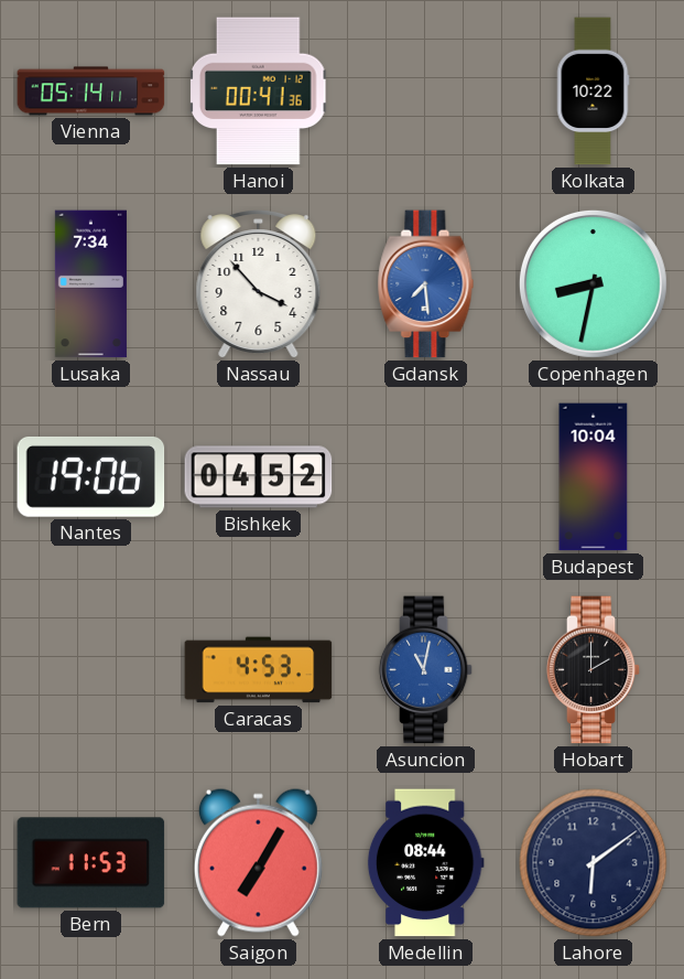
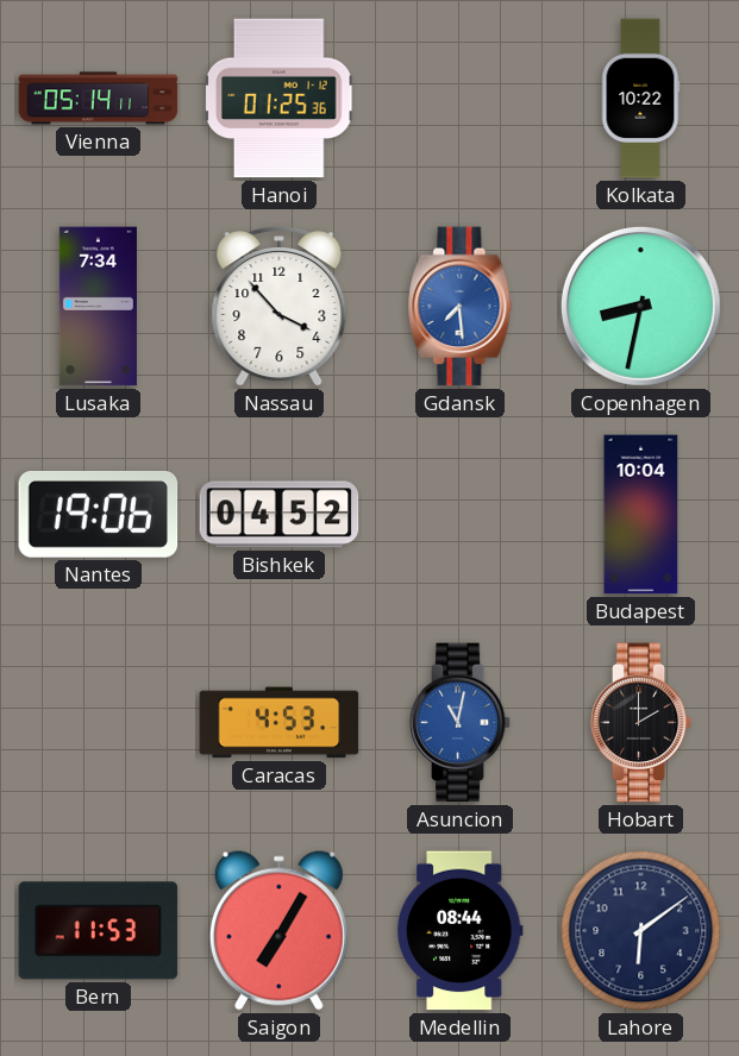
Hanoi: 00:41 -> 01:25
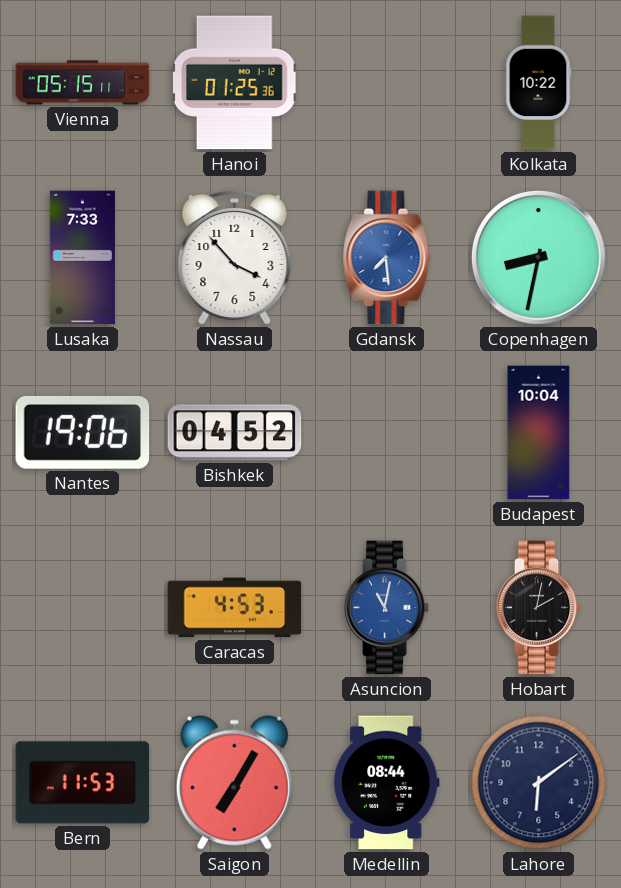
Vienna: 05:14 -> 05:15
Lusaka: 7:34 -> 7:33
Hobart: 2:00 -> 2:02
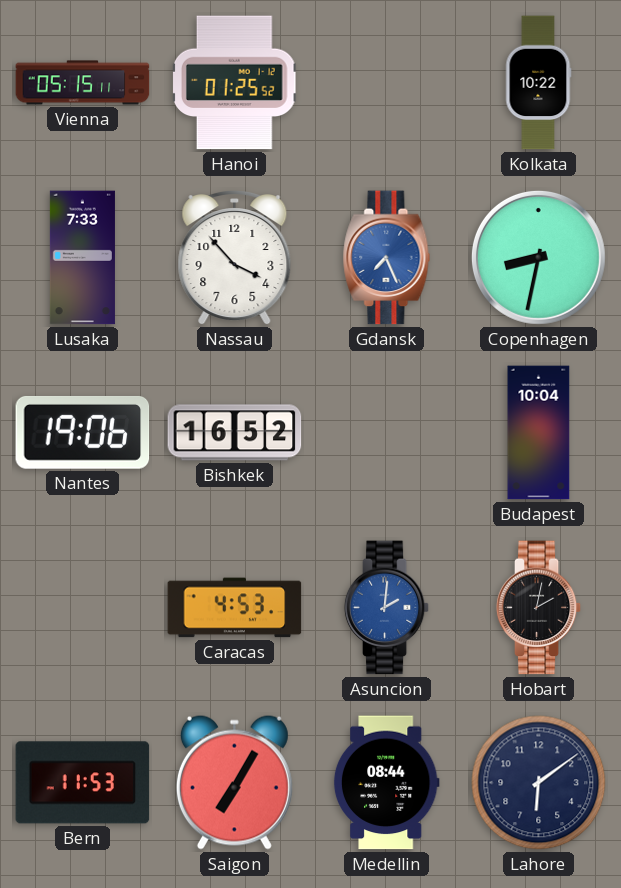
Hanoi: 01:25:36 -> 01:25:52
Gdansk: 7:29 -> 7:26
Bishkek: 04:52 -> 16:52
Asuncion: 11:02 -> 2:01
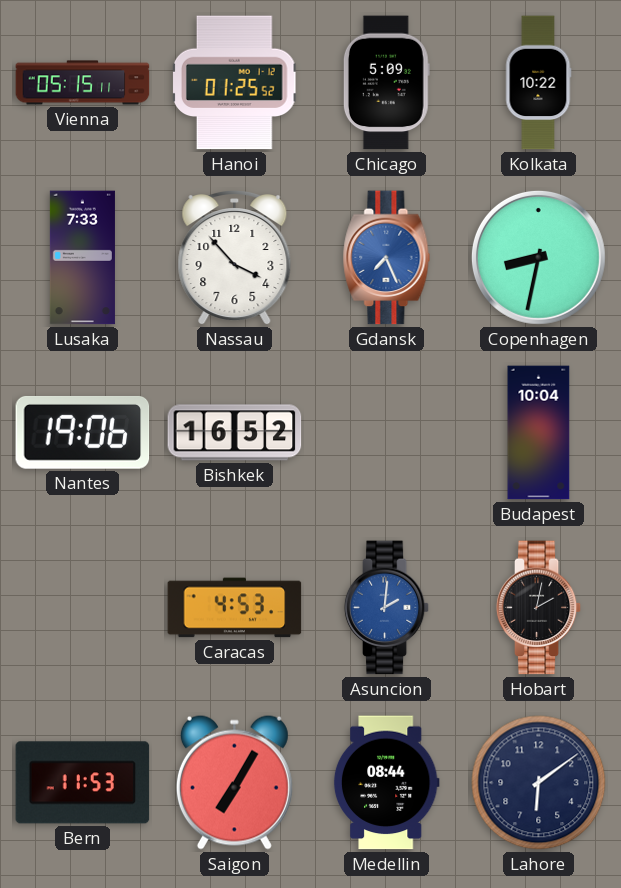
Chicago: none -> 5:09
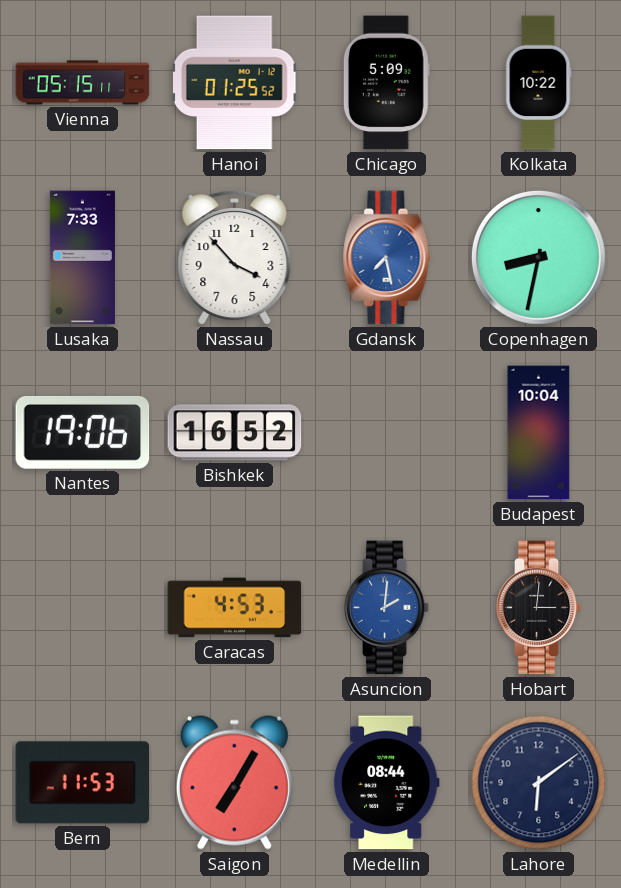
Gdansk: 7:26 -> 7:28
Hobart: 2:02 -> 3:01
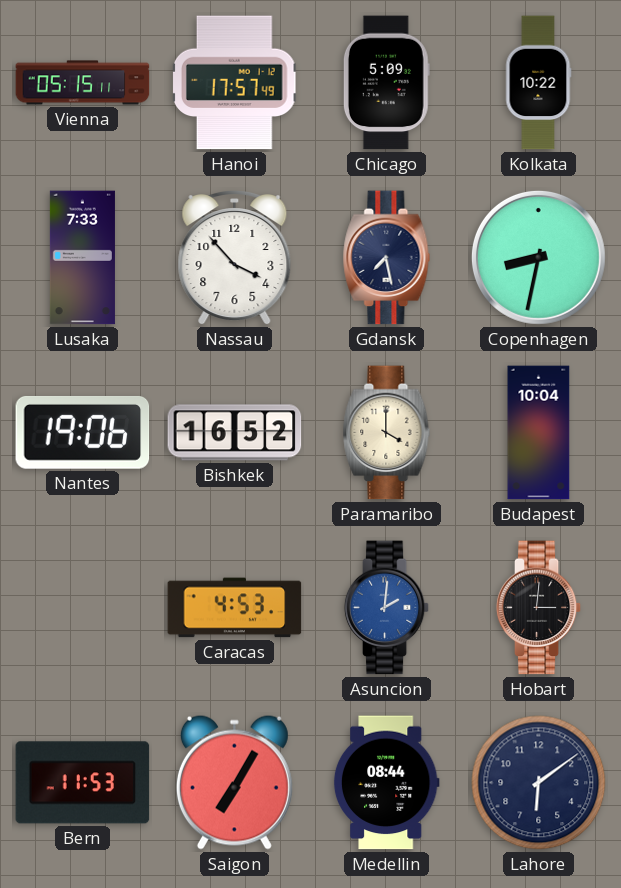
Hanoi: 01:25 -> 17:57
Gdansk dial: blue -> navy
Paramaribo: none -> 4:00
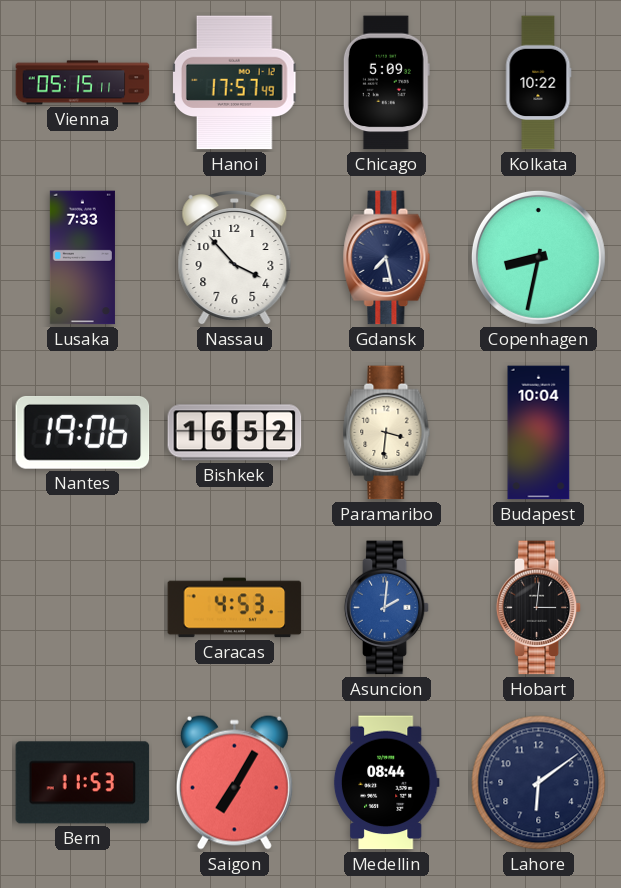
Paramaribo: 4:00 -> 3:31
